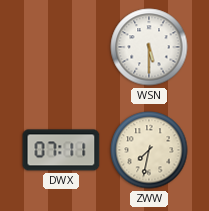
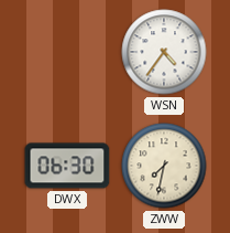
WSN: 5:30 -> 4:36
DWX: 07:11 -> 06:30
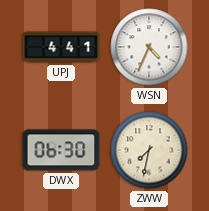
UPJ: none -> 4:41
WSN: 4:36 -> 4:34
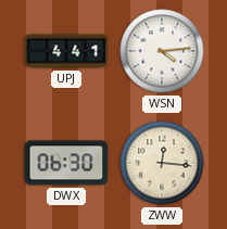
WSN: 4:34 -> 4:14
ZWW: 7:32 -> 12:16
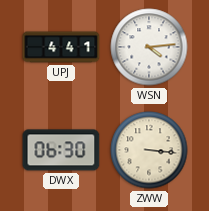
ZWW: 12:16 -> 3:16
